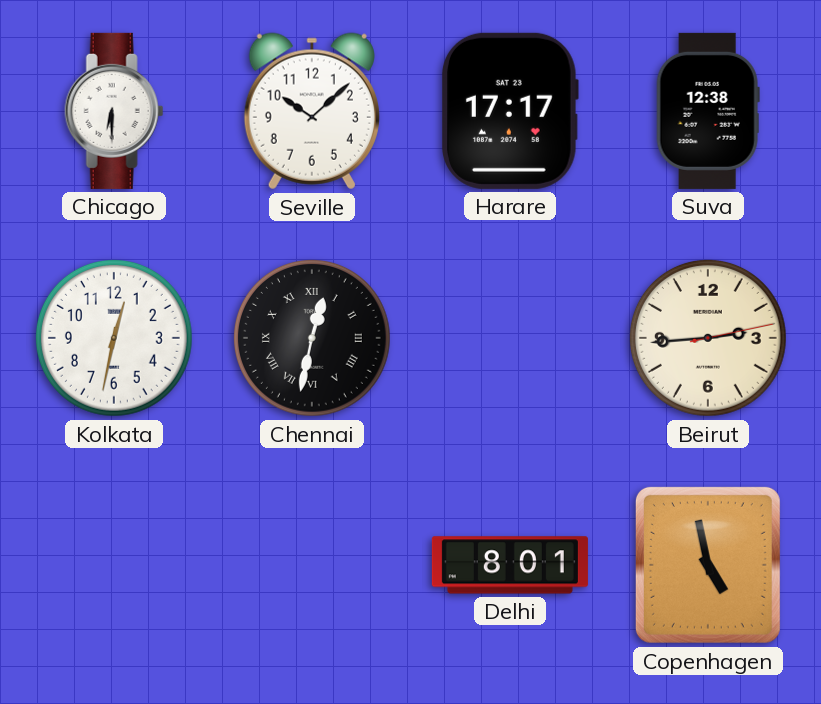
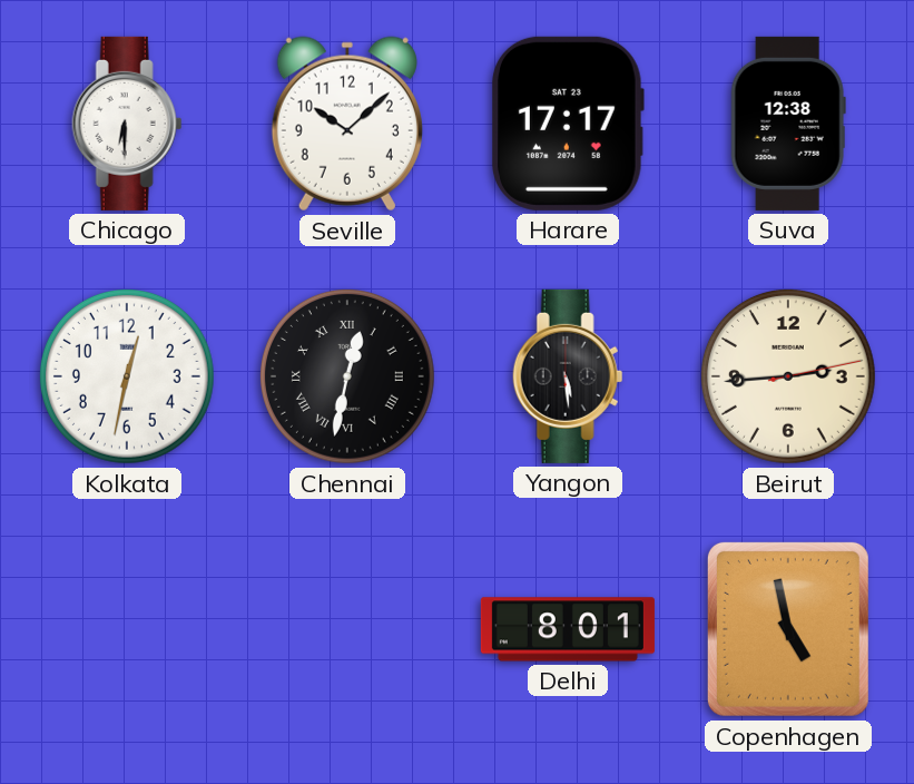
Yangon: none -> 5:29
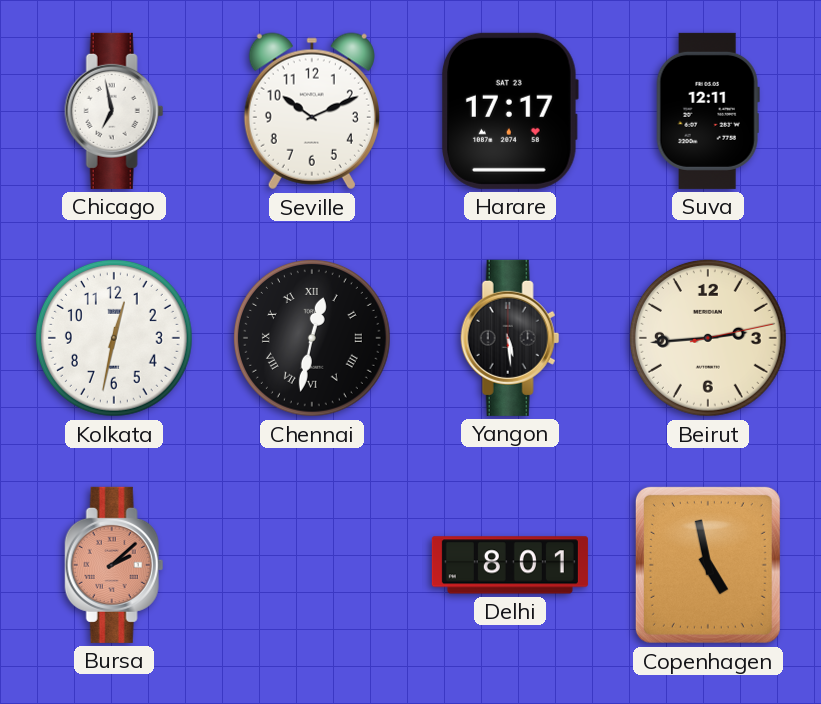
Chicago: 6:30 -> 6:58
Seville: 10:08 -> 10:11
Suva: 12:38 -> 12:11
Bursa: none -> 2:08
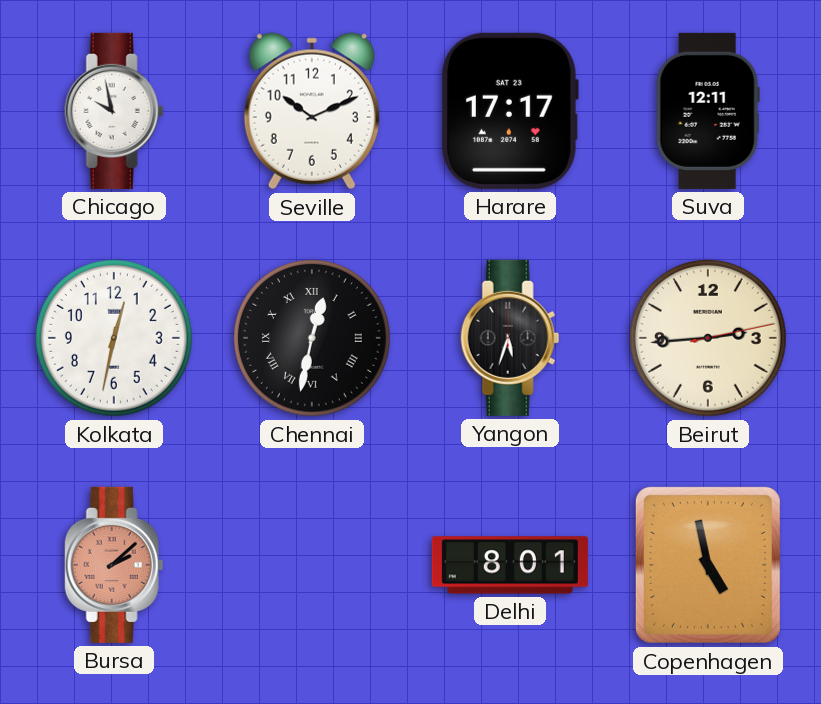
Chicago: 6:58 -> 9:58
Yangon: 5:29 -> 5:33
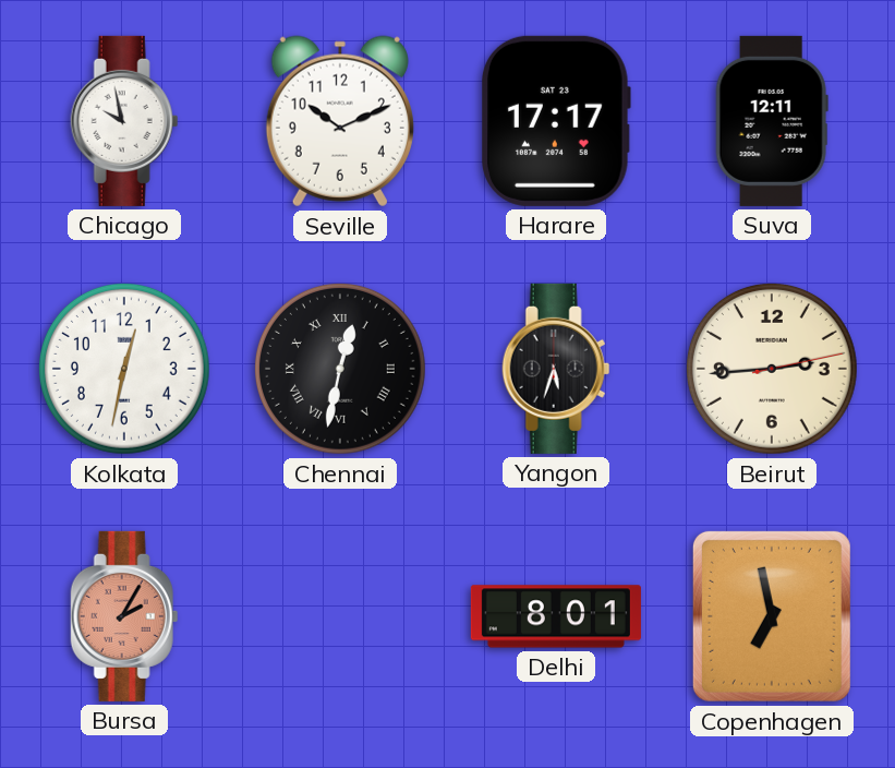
Bursa: 2:08 -> 2:05
Copenhagen: 4:58 -> 6:58
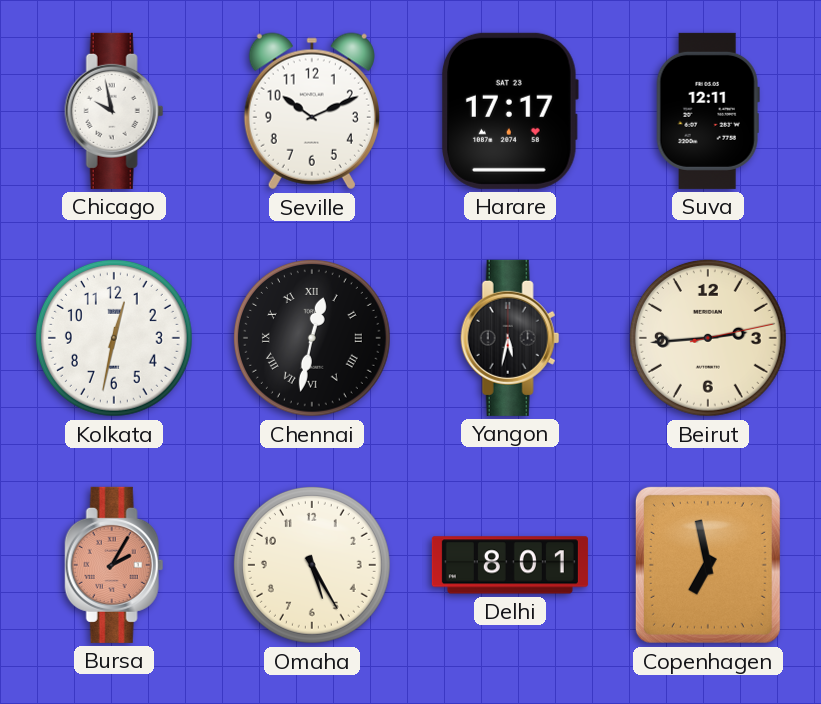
Yangon: 5:33 -> 5:32
Omaha: none -> 5:25
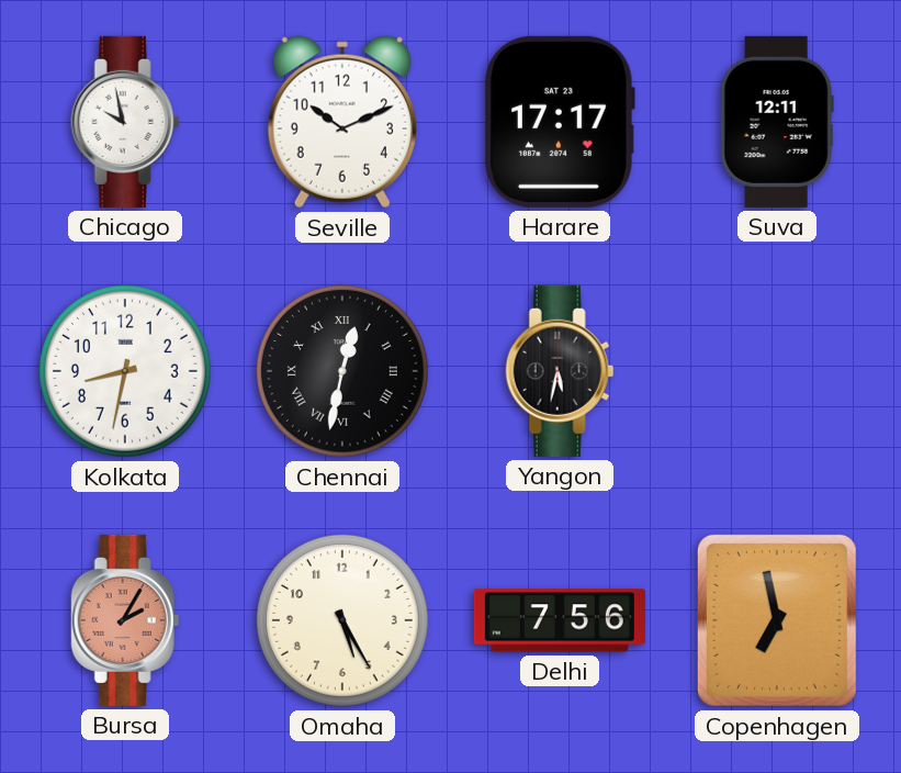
Kolkata: 12:32 -> 8:32
Beirut: 2:44 -> none
Delhi: 8:01 -> 7:56
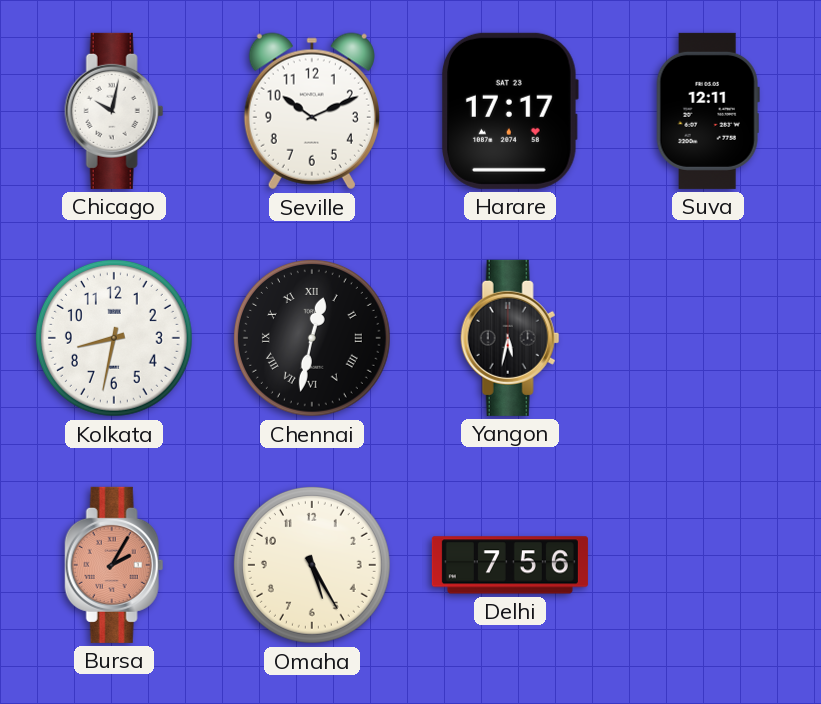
Chicago: 9:58 -> 10:02
Copenhagen: 6:58 -> none
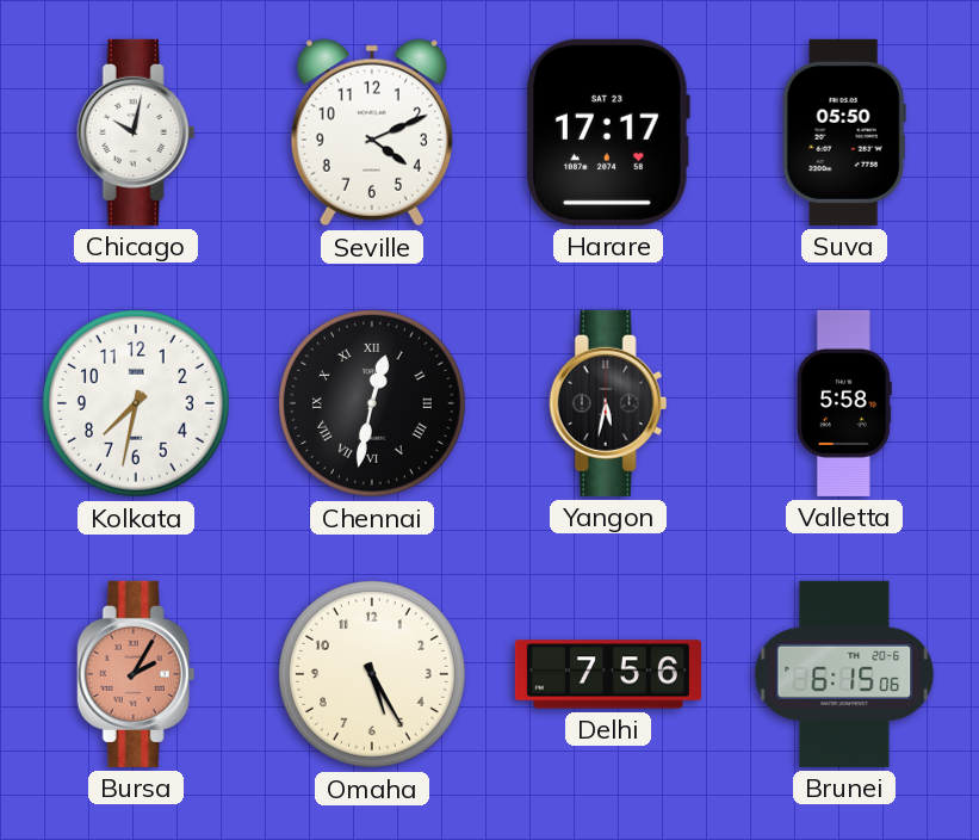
Seville: 10:11 -> 4:11
Suva: 12:11 -> 05:50
Kolkata: 8:32 -> 7:32
Valletta: none -> 5:58
Brunei: none -> 6:15
